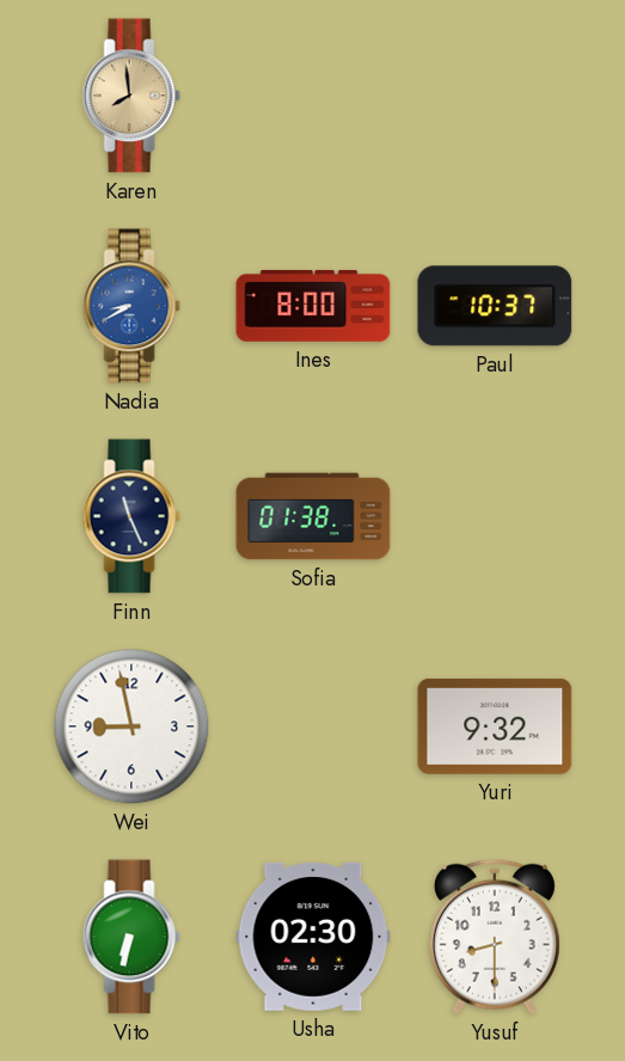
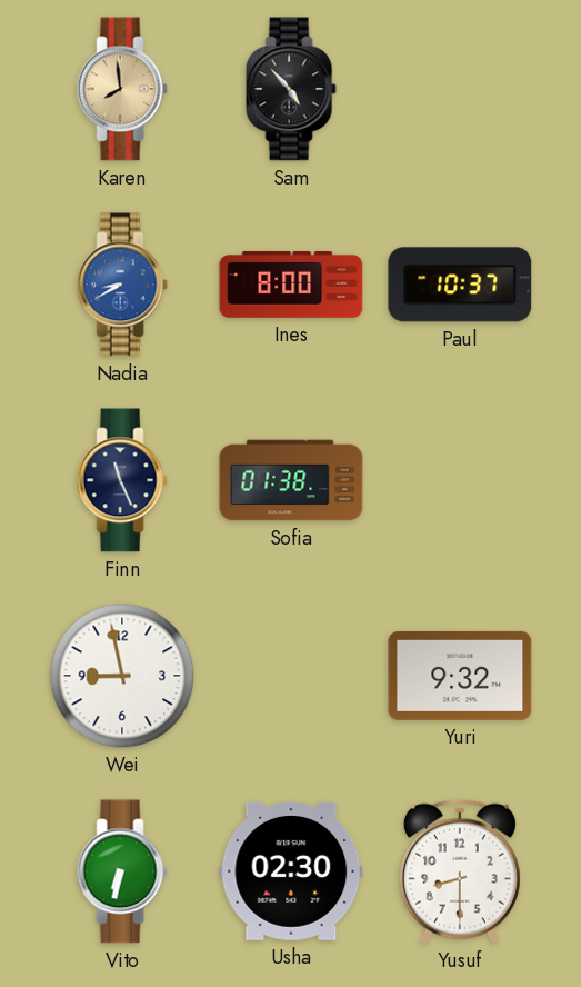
Sam: none -> 4:53
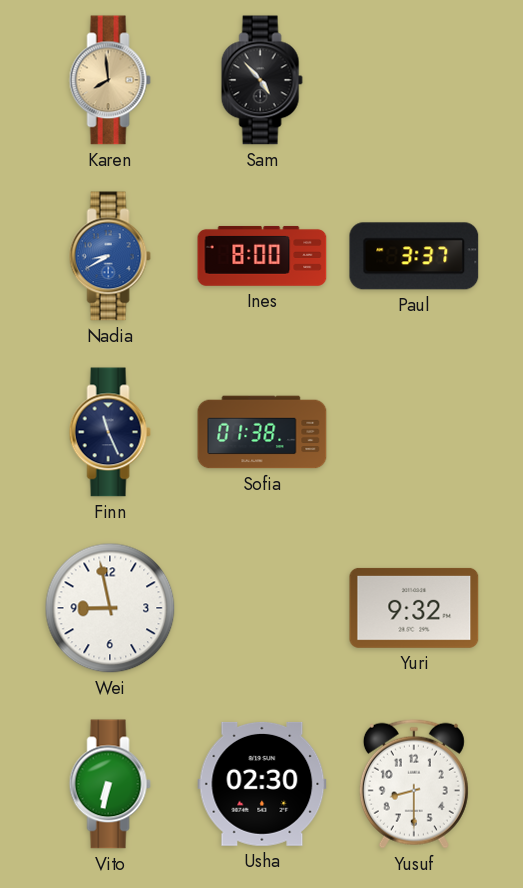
Paul: 10:37 -> 3:37
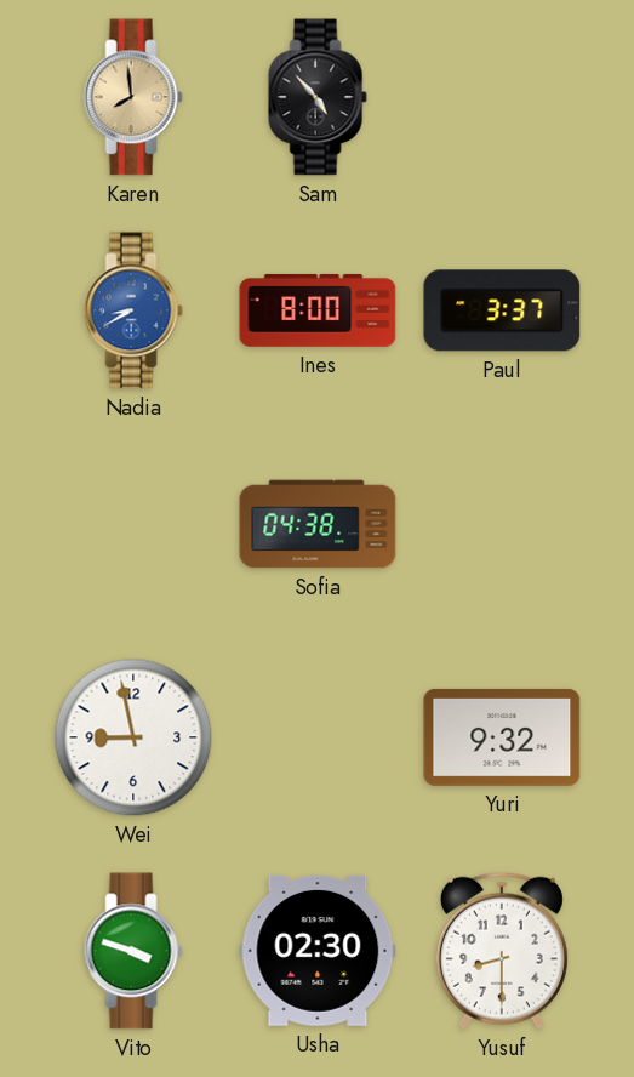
Finn: 11:26 -> none
Sofia: 01:38 -> 04:38
Vito: 6:32 -> 3:48
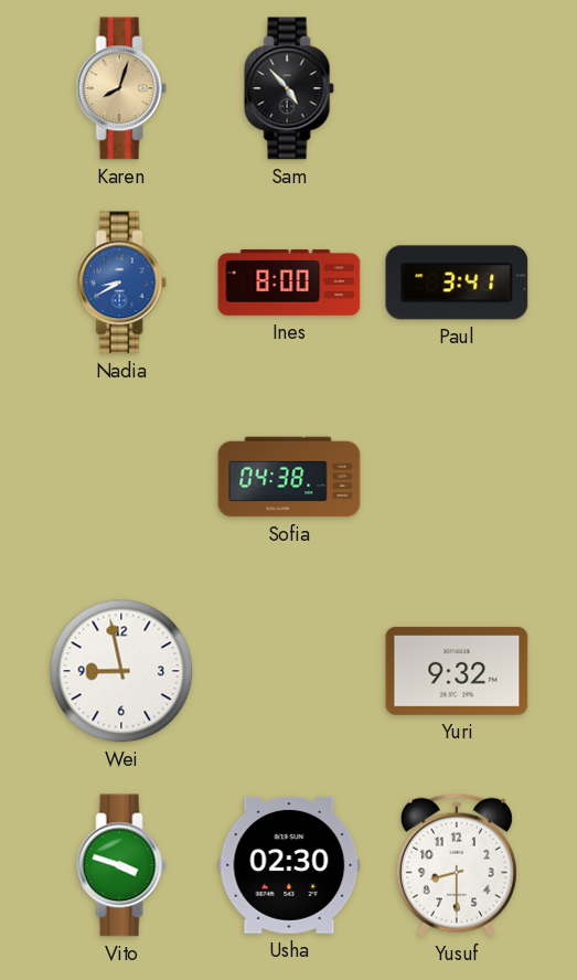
Karen: 7:59 -> 8:03
Paul: 3:37 -> 3:41
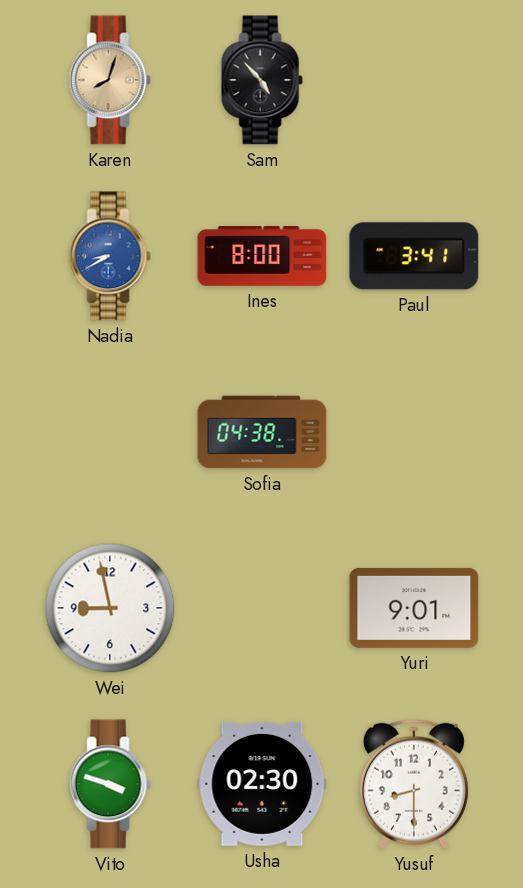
Yuri: 9:32 -> 9:01
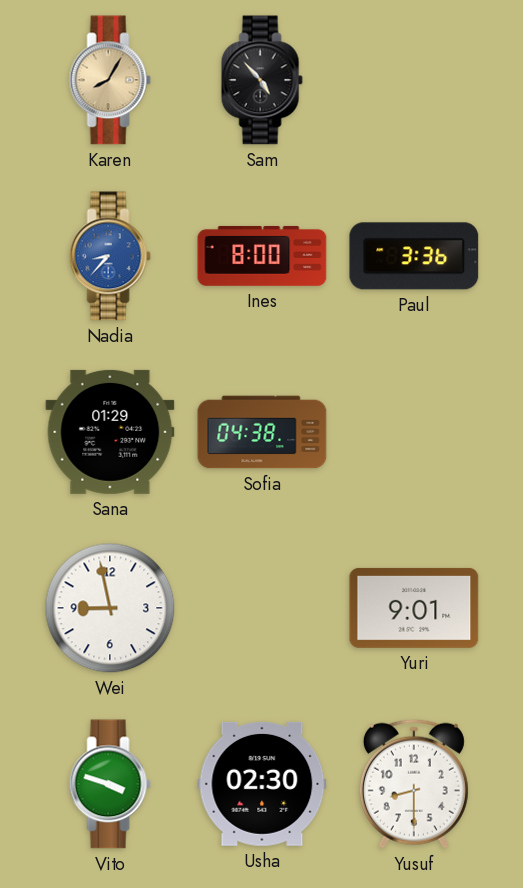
Karen: 8:03 -> 8:05
Nadia: 8:40 -> 8:37
Paul: 3:41 -> 3:36
Sana: none -> 01:29
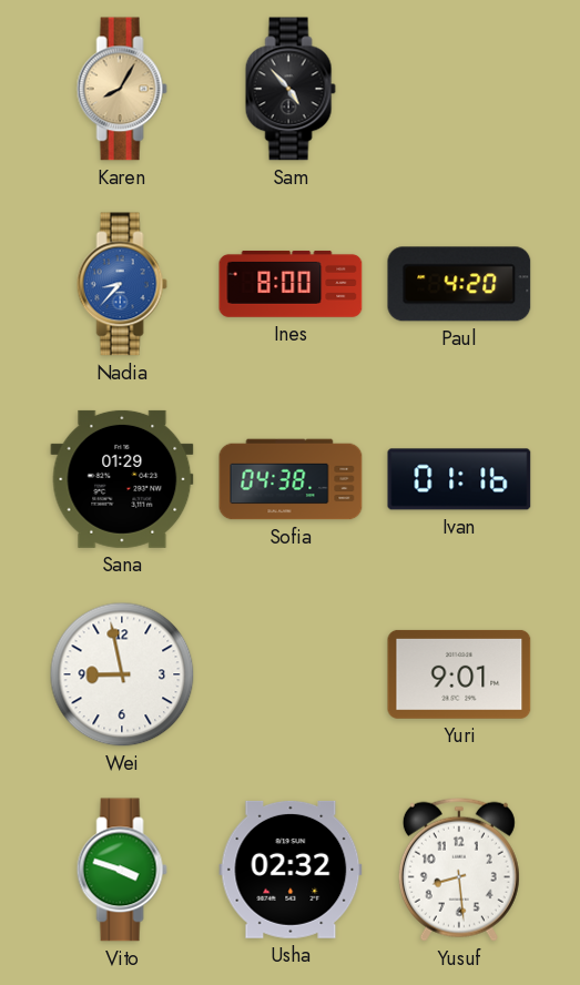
Paul: 3:36 -> 4:20
Ivan: none -> 01:16
Usha: 02:30 -> 02:32
Yusuf: 8:30 -> 8:29
